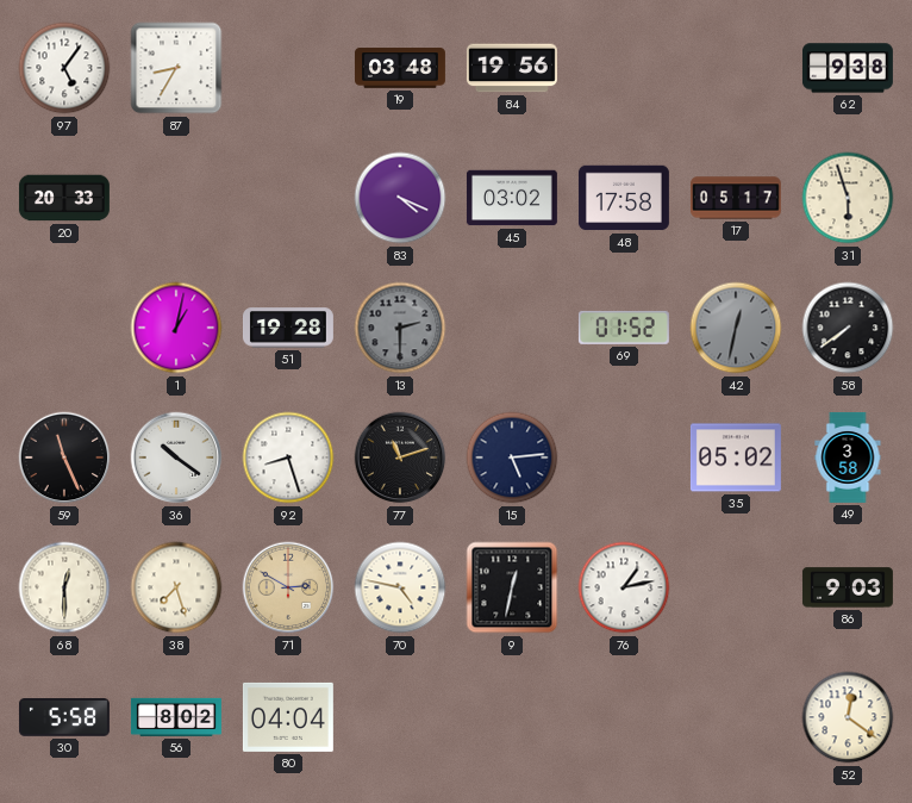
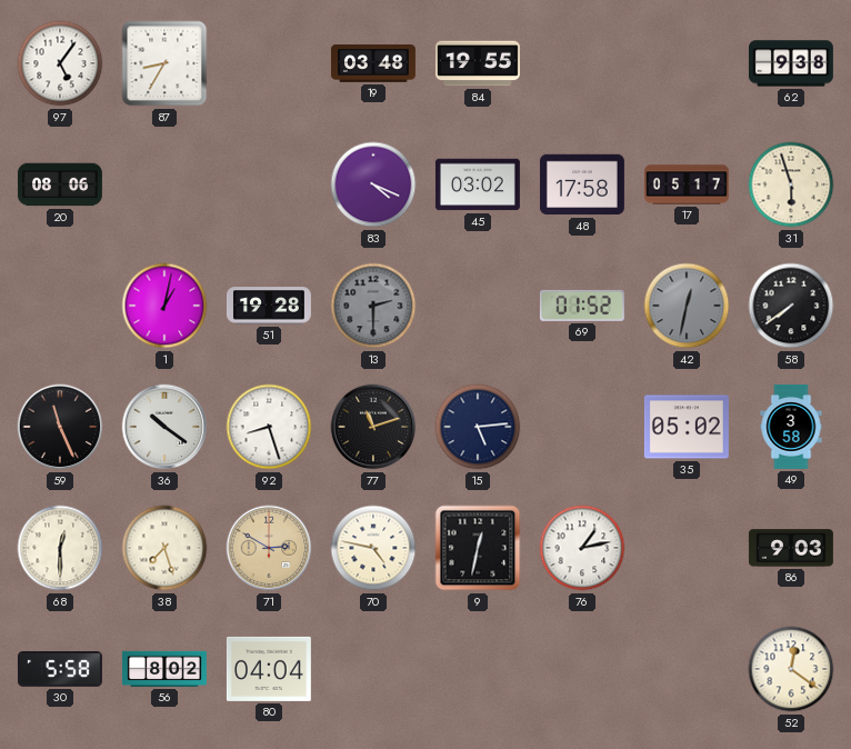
84: 19:56 -> 19:55
20: 20:33 -> 08:06
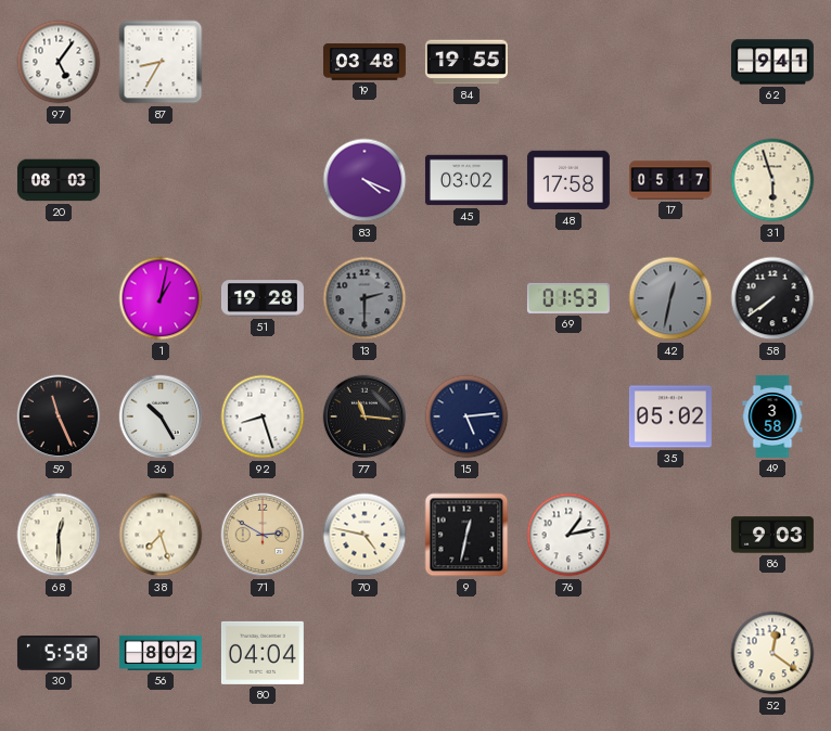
62: 9:38 -> 9:41
20: 08:06 -> 08:03
69: 01:52 -> 01:53
36: 10:21 -> 10:25
77: 11:12 -> 11:16
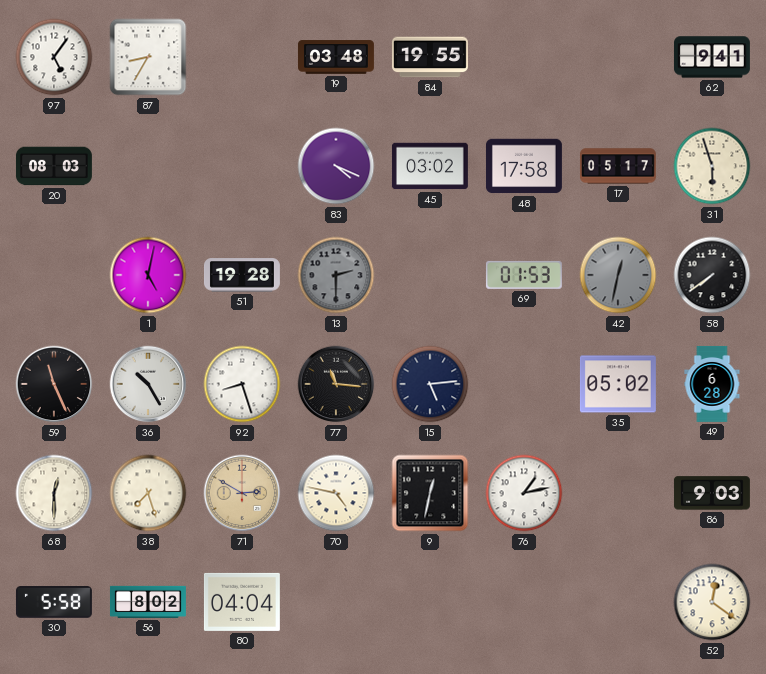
1: 1:02 -> 5:02
49: 3:58 -> 6:28
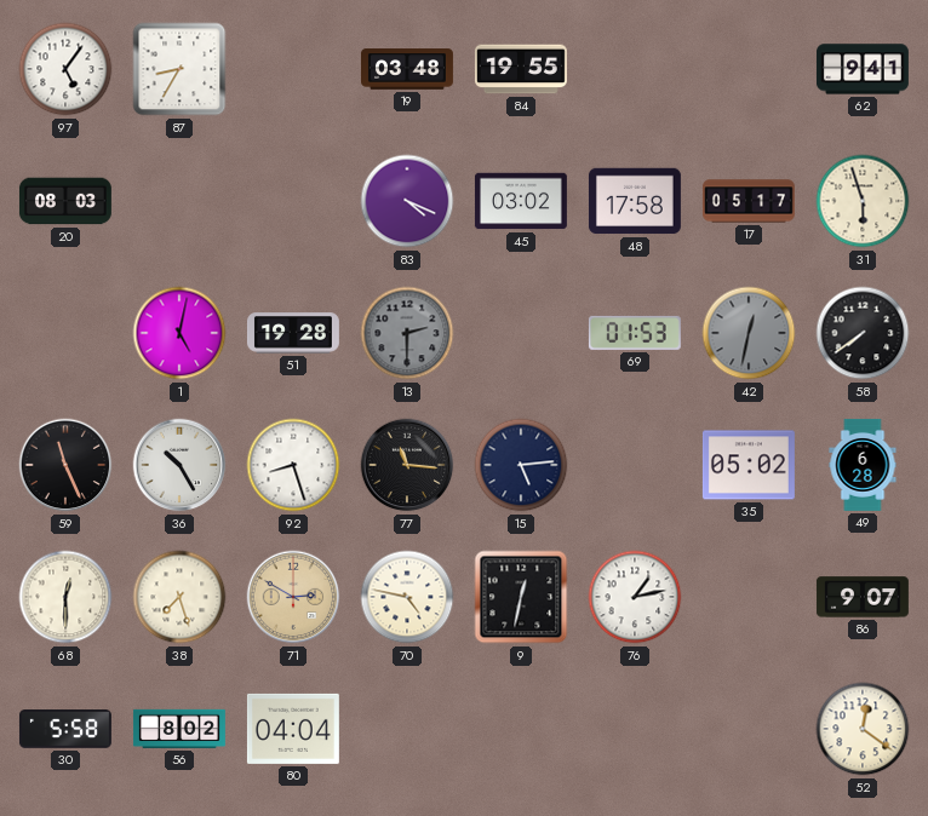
86: 9:03 -> 9:07
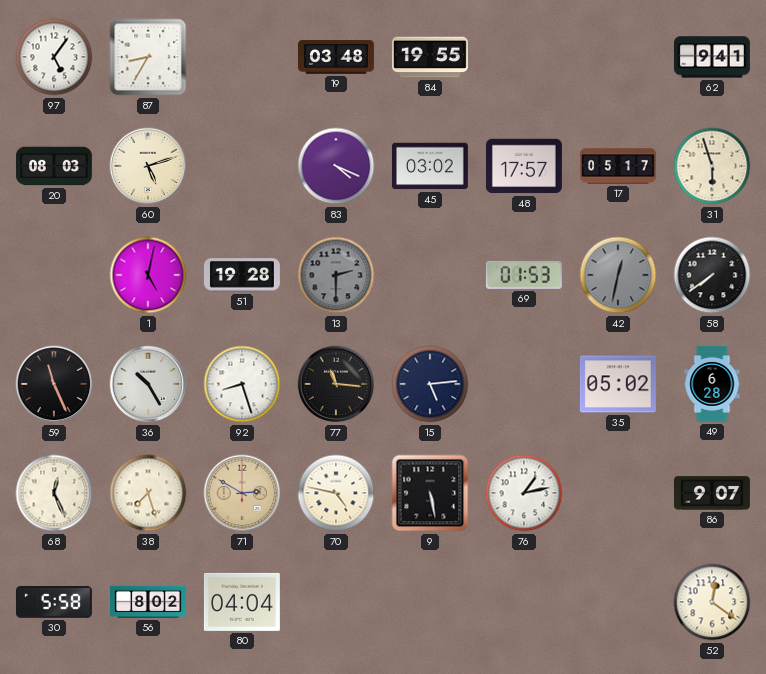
60: none -> 5:12
48: 17:58 -> 17:57
68: 12:30 -> 12:26
9: 12:32 -> 5:28
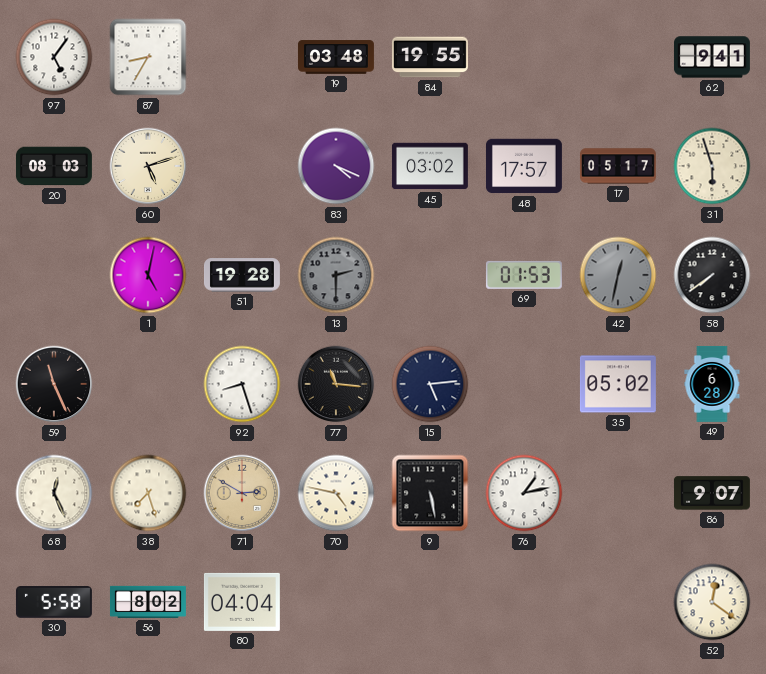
36: 10:25 -> none
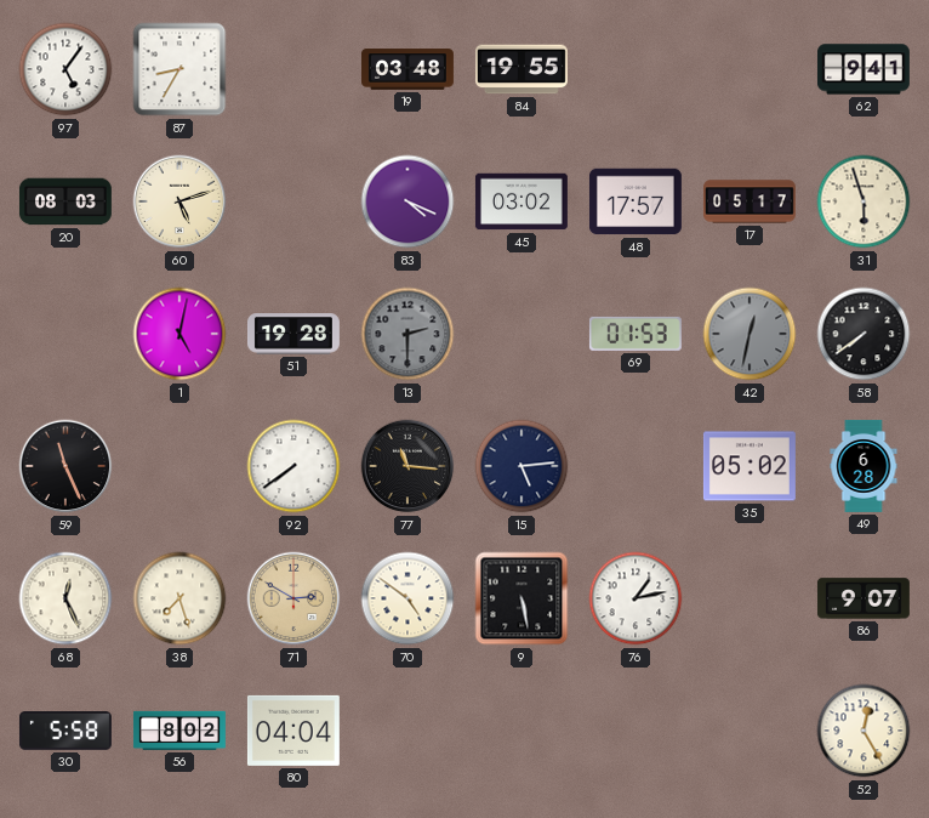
92: 8:27 -> 7:39
70: 4:47 -> 4:51
52: 12:21 -> 12:25
